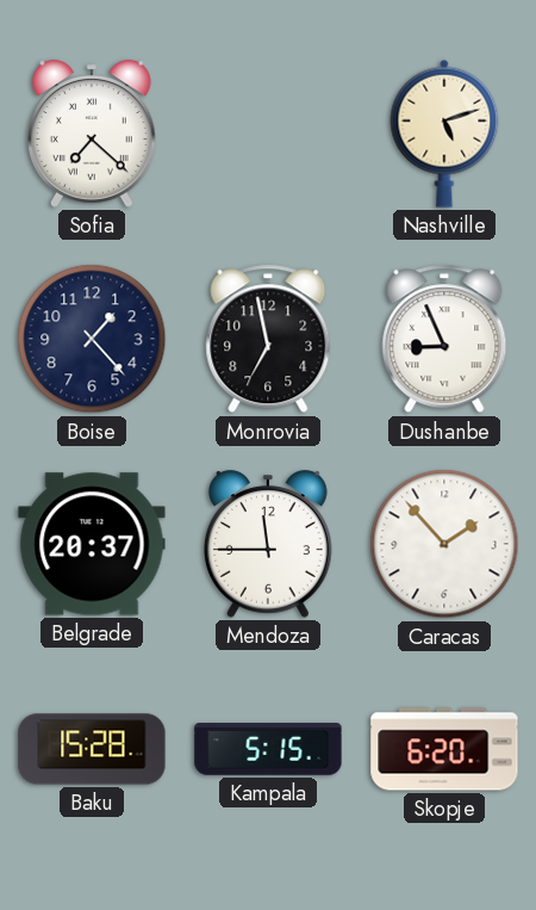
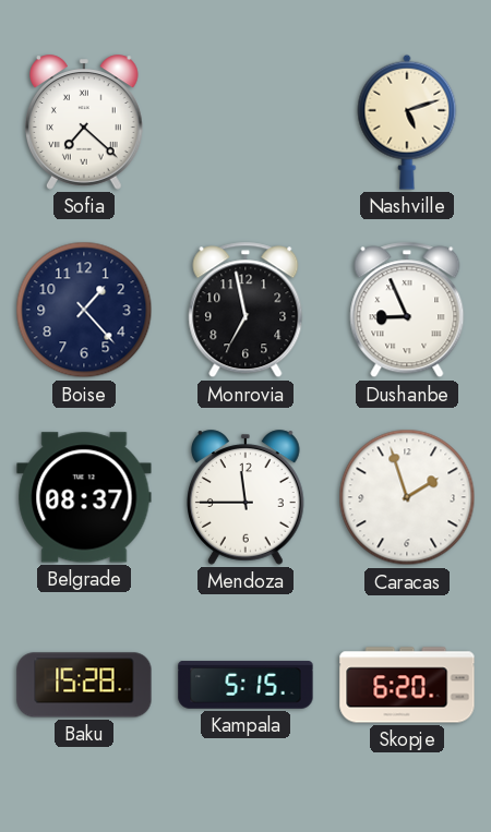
Belgrade: 20:37 -> 08:37
Caracas: 1:53 -> 1:57
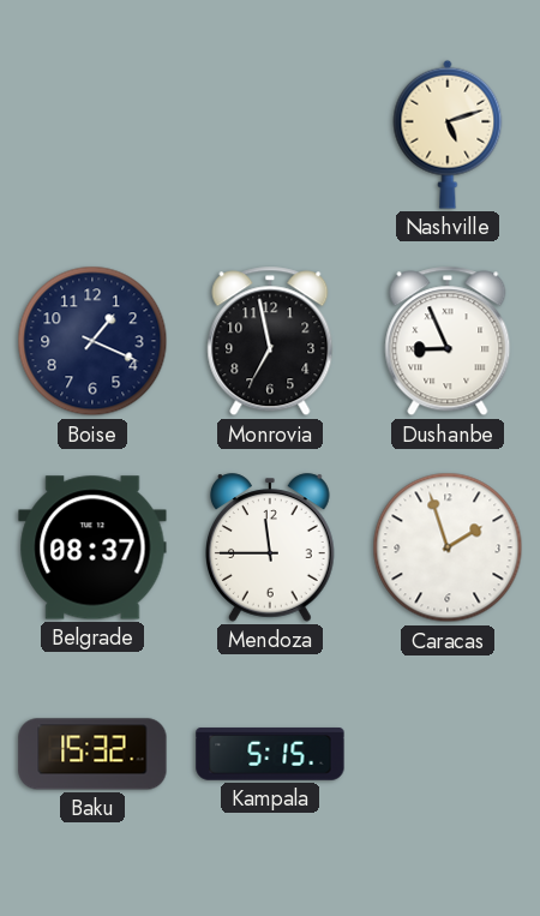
Sofia: 7:22 -> none
Boise: 1:23 -> 1:19
Baku: 15:28 -> 15:32
Skopje: 6:20 -> none
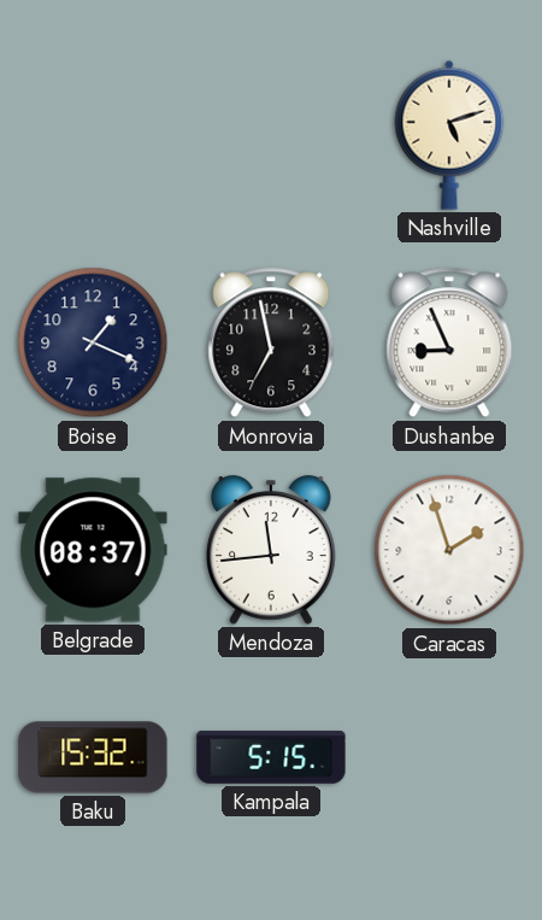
Mendoza: 11:45 -> 11:44
